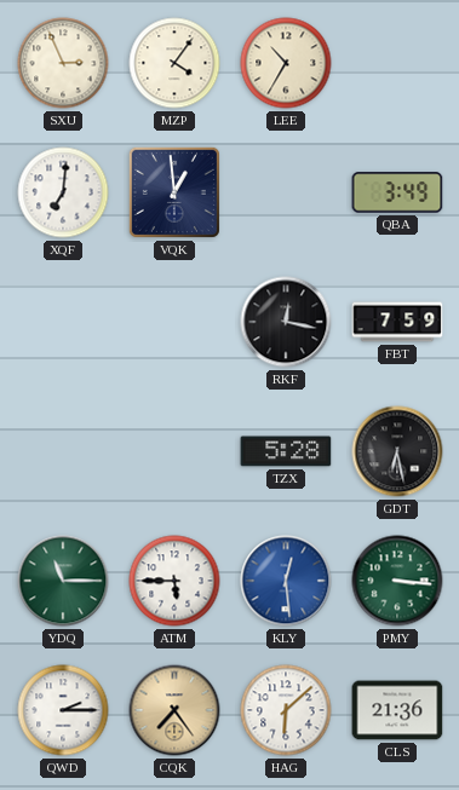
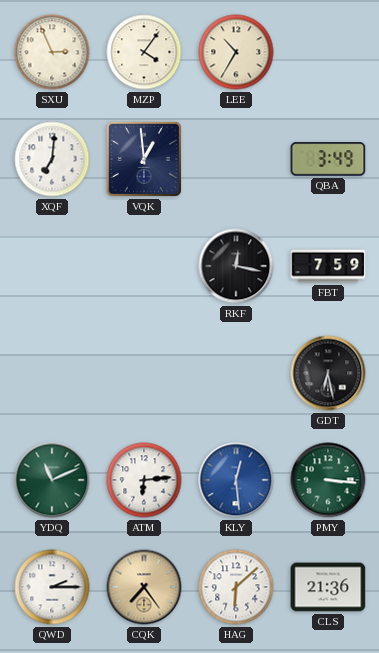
TZX: 5:28 -> none
YDQ: 11:15 -> 11:11
ATM: 5:45 -> 6:14
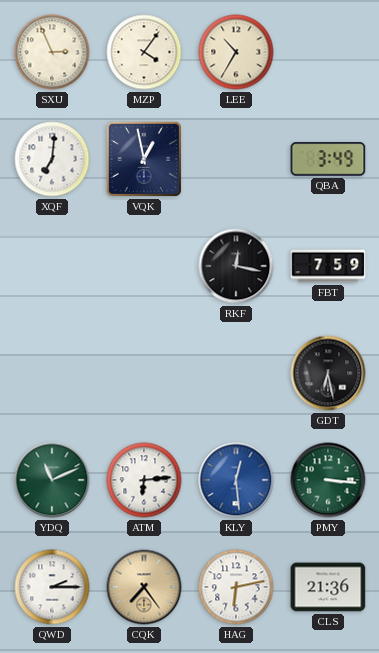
VQK: 12:59 -> 12:58
HAG: 6:08 -> 6:13
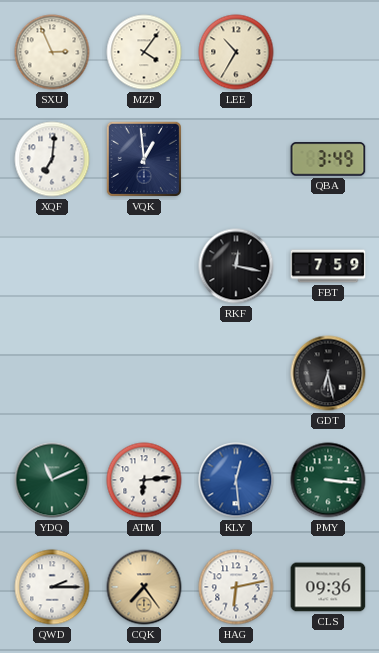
VQK: 12:58 -> 12:59
CLS: 21:36 -> 09:36
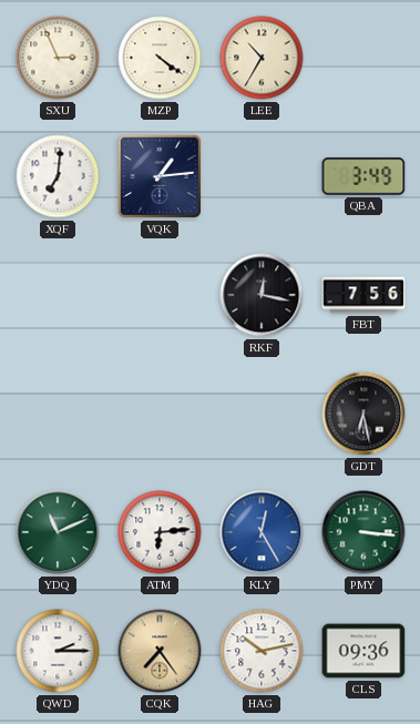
MZP: 4:06 -> 4:21
VQK: 12:59 -> 1:14
FBT: 7:59 -> 7:56
KLY: 12:29 -> 12:25
HAG: 6:13 -> 10:13
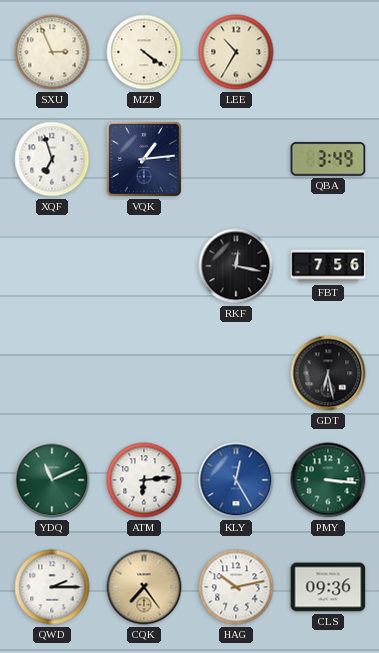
XQF: 7:01 -> 6:57
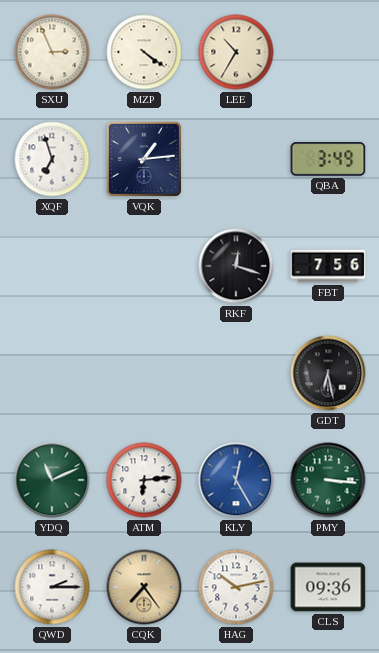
RKF: 12:17 -> 12:18
